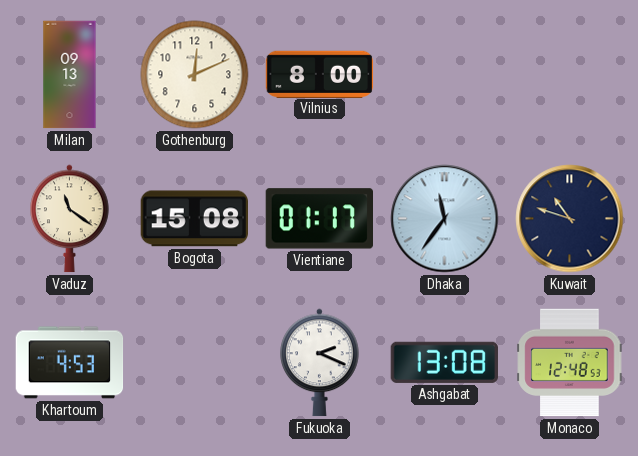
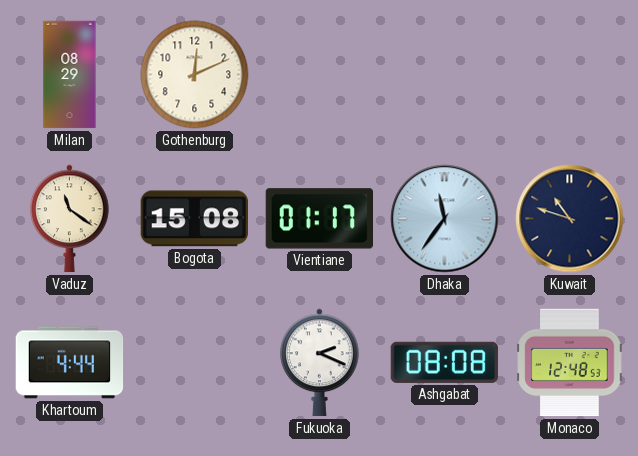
Milan: 09:13 -> 08:29
Vilnius: 8:00 -> none
Khartoum: 4:53 -> 4:44
Ashgabat: 13:08 -> 08:08
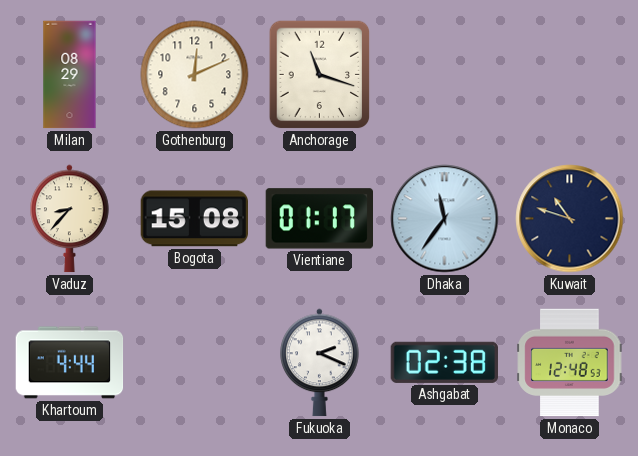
Anchorage: none -> 11:18
Vaduz: 11:21 -> 8:37
Ashgabat: 08:08 -> 02:38
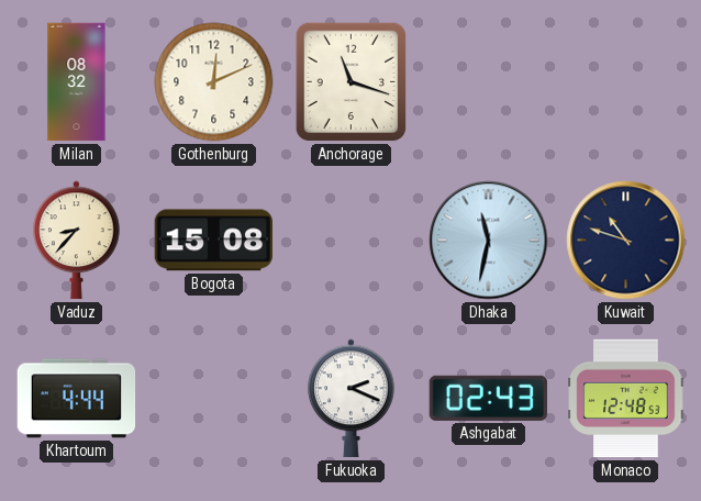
Milan: 08:29 -> 08:32
Vientiane: 01:17 -> none
Dhaka: 11:36 -> 11:32
Ashgabat: 02:38 -> 02:43
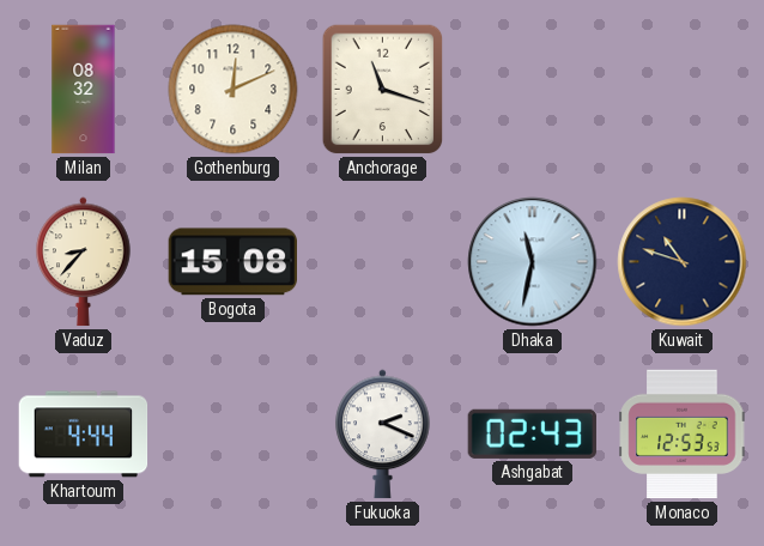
Monaco: 12:48 -> 12:53
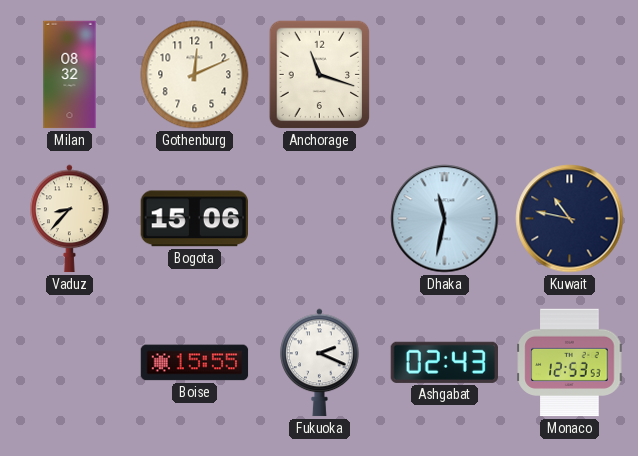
Bogota: 15:08 -> 15:06
Kuwait: 10:48 -> 10:47
Khartoum: 4:44 -> none
Boise: none -> 15:55
